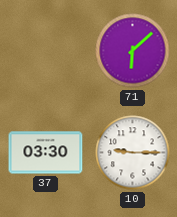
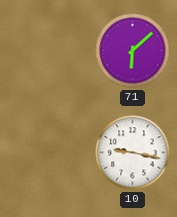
37: 03:30 -> none
10: 9:15 -> 9:17
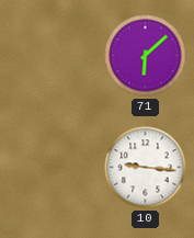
10: 9:17 -> 9:16
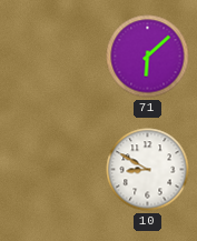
10: 9:16 -> 8:50
